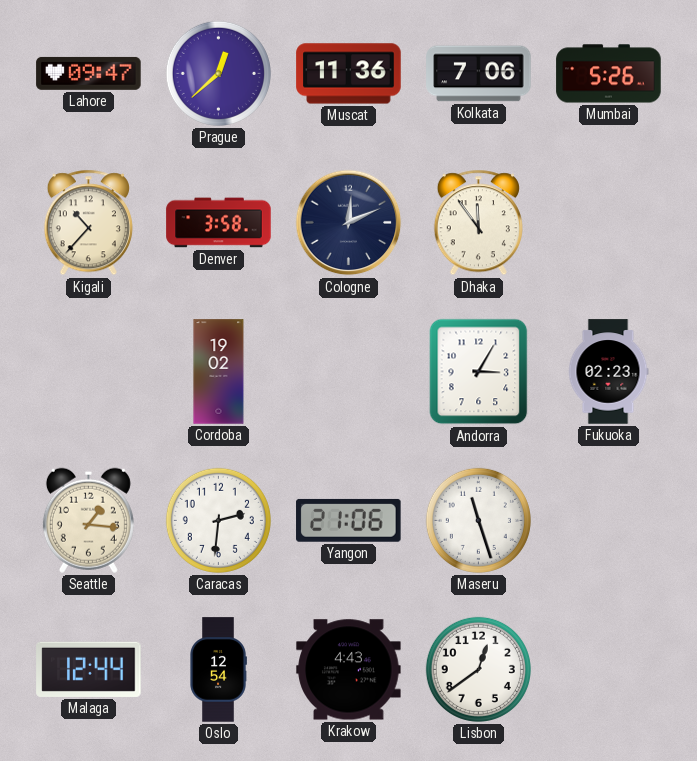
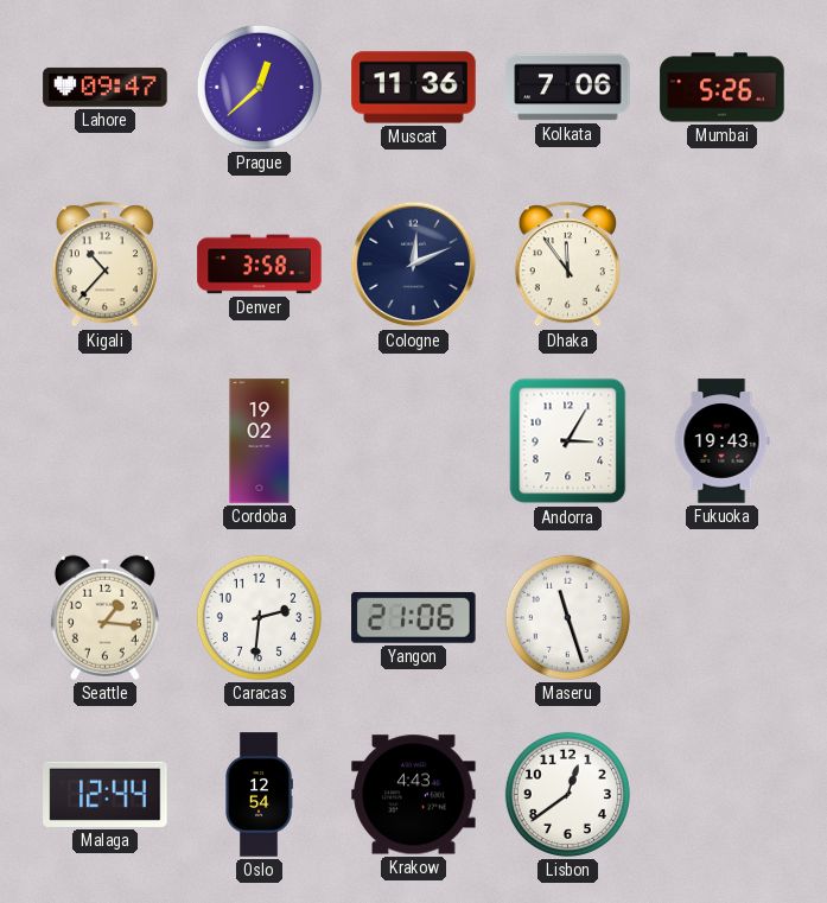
Fukuoka: 02:23 -> 19:43
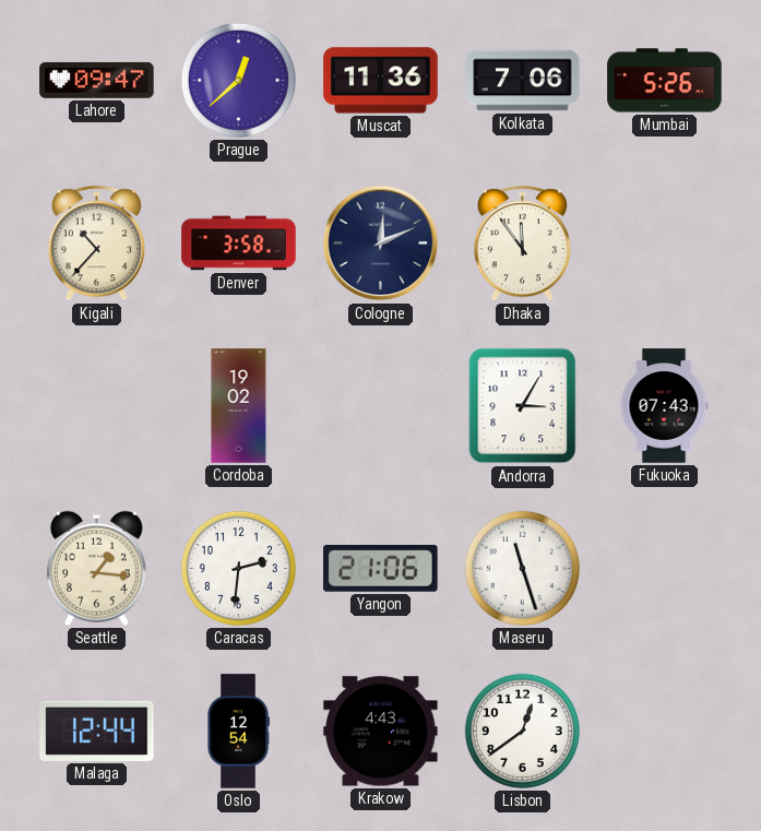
Fukuoka: 19:43 -> 07:43
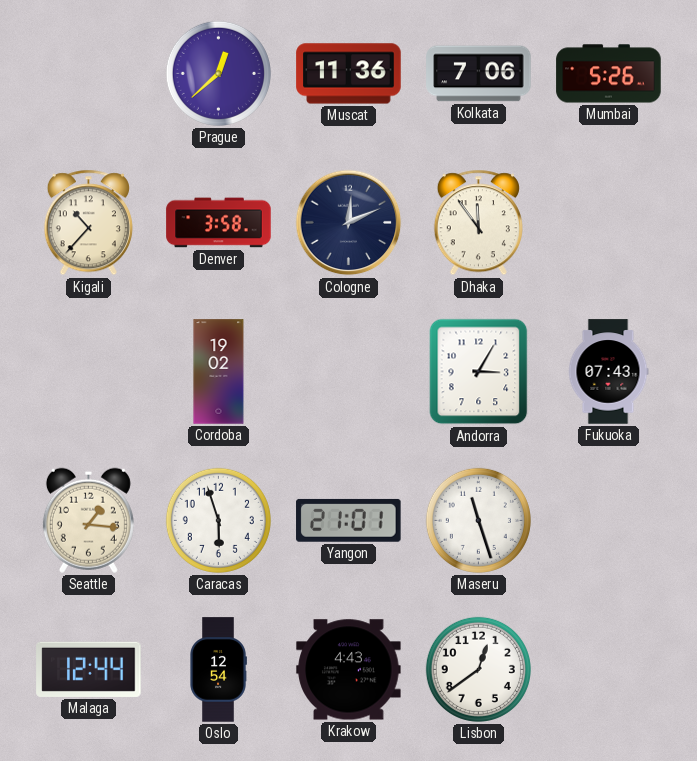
Lahore: 09:47 -> none
Caracas: 2:31 -> 5:57
Yangon: 21:06 -> 21:01
